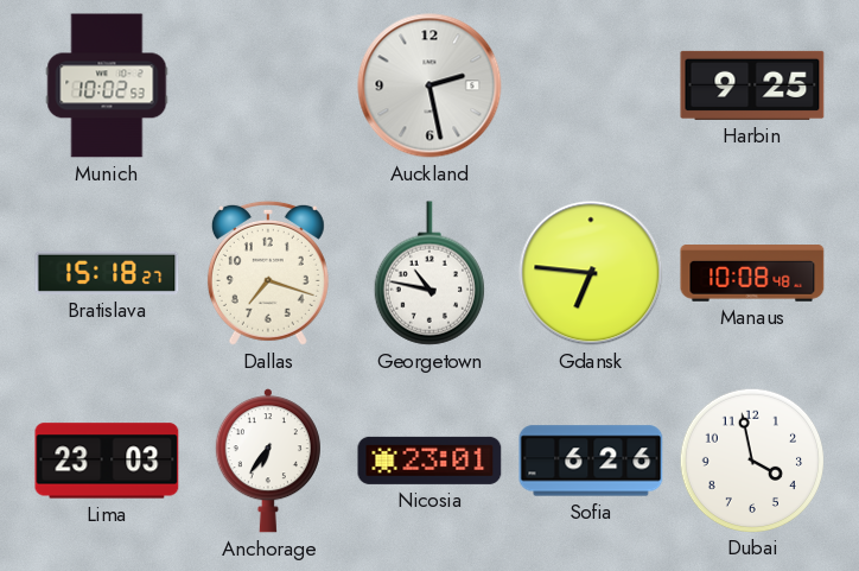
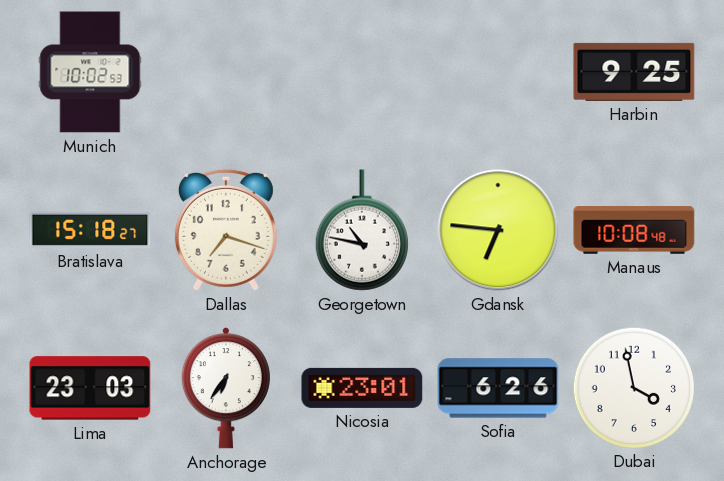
Auckland: 2:28 -> none
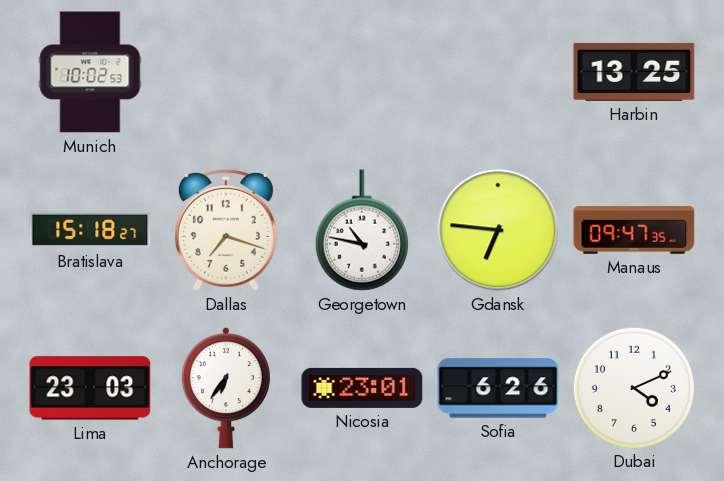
Harbin: 9:25 -> 13:25
Manaus: 10:08 -> 09:47
Dubai: 3:58 -> 4:11
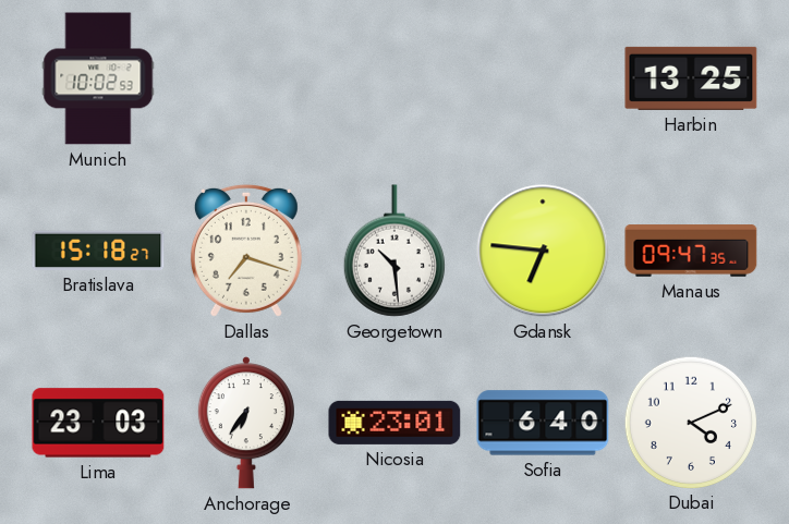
Georgetown: 10:47 -> 10:29
Sofia: 6:26 -> 6:40
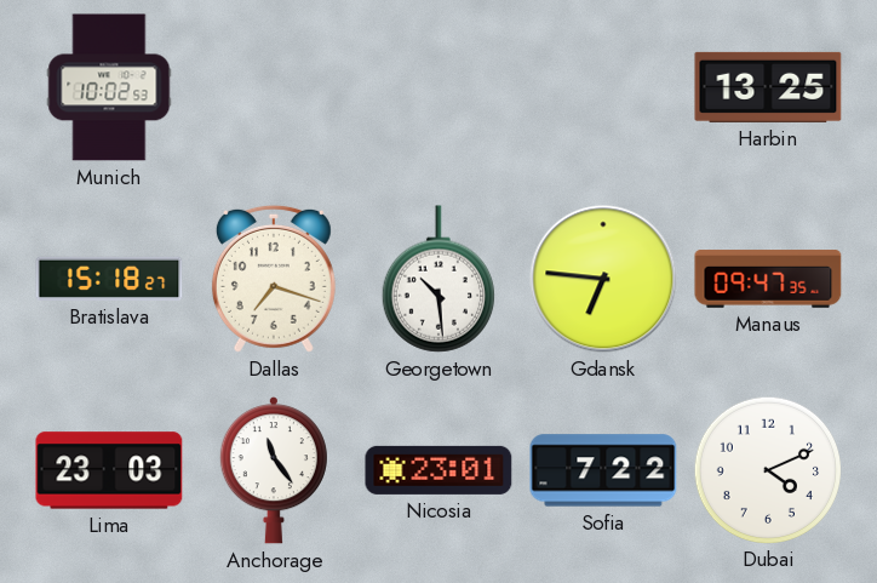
Anchorage: 6:36 -> 11:24
Sofia: 6:40 -> 7:22
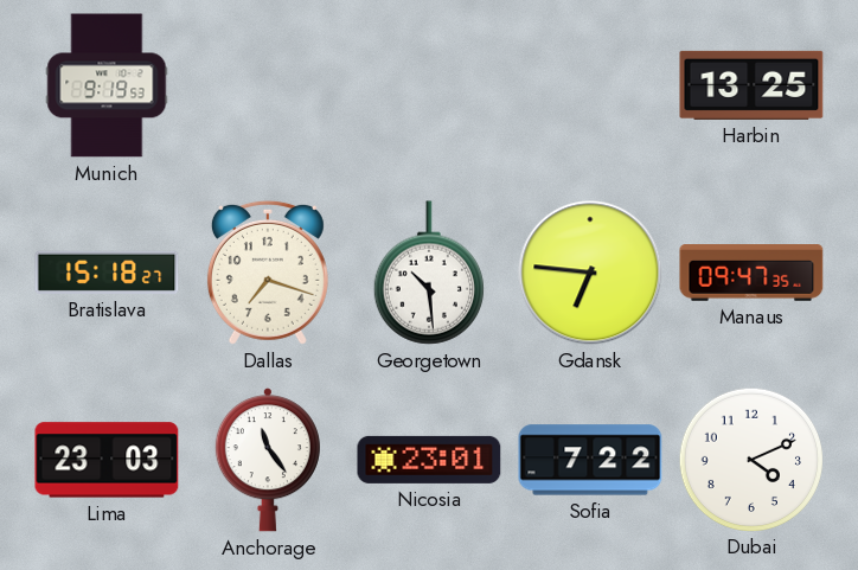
Munich: 10:02 -> 9:19
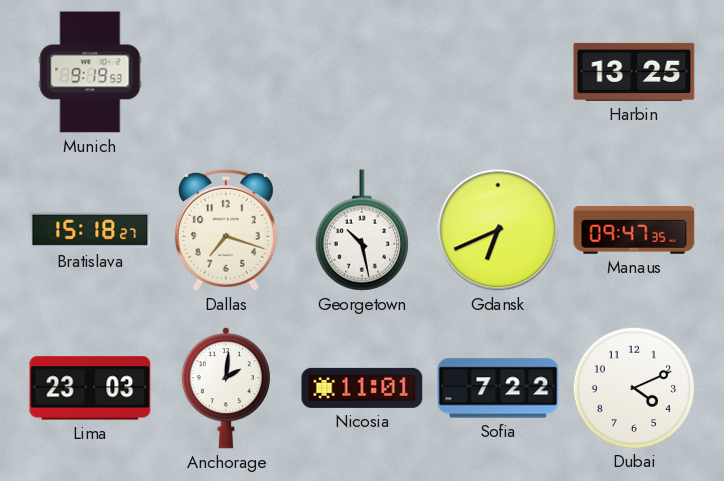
Georgetown: 10:29 -> 10:28
Gdansk: 6:46 -> 6:41
Anchorage: 11:24 -> 2:01
Nicosia: 23:01 -> 11:01
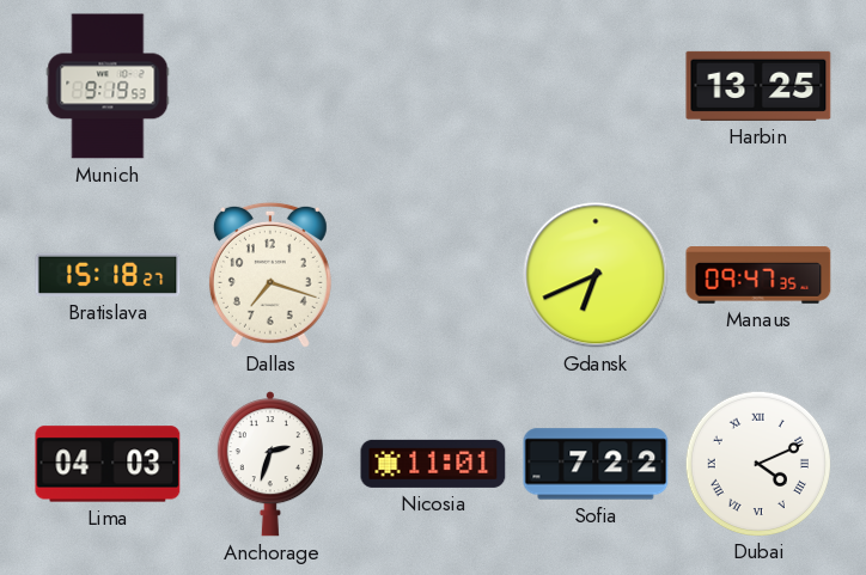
Georgetown: 10:28 -> none
Lima: 23:03 -> 04:03
Anchorage: 2:01 -> 2:33
Dubai numerals: Arabic -> Roman
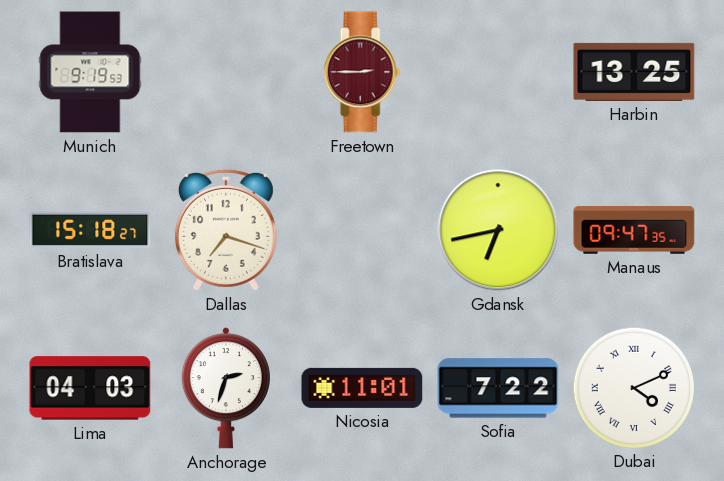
Freetown: none -> 2:45
Gdansk: 6:41 -> 6:43
